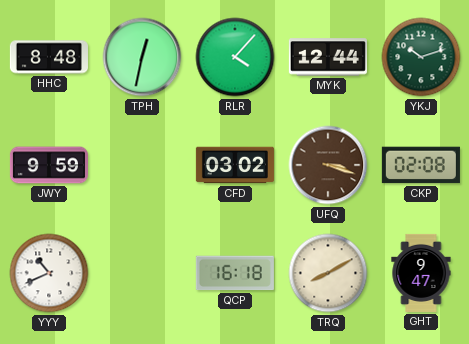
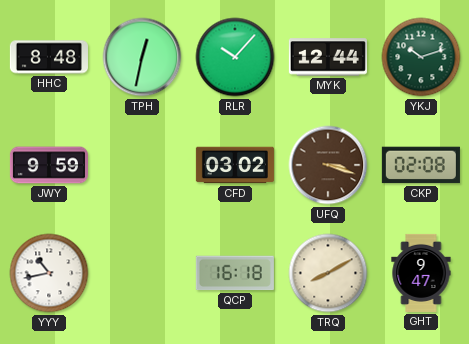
RLR: 4:07 -> 10:07
YYY: 10:41 -> 10:43
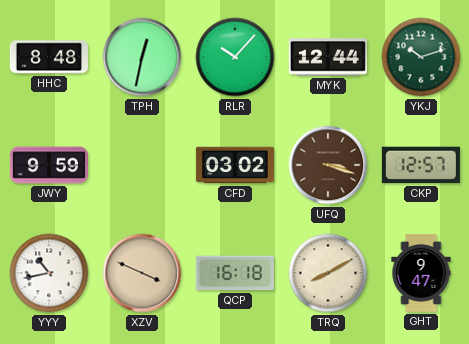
CKP: 02:08 -> 12:57
XZV: none -> 3:49
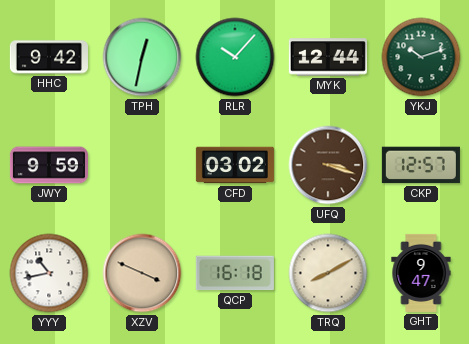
HHC: 8:48 -> 9:42
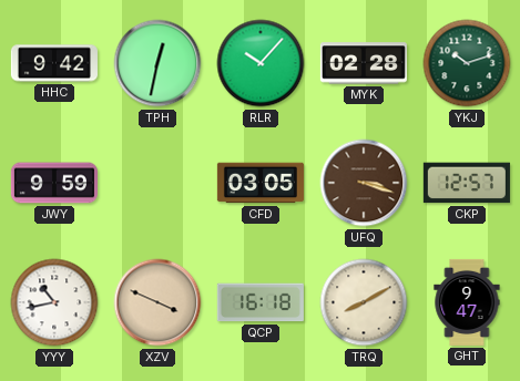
MYK: 12:44 -> 02:28
CFD: 03:02 -> 03:05
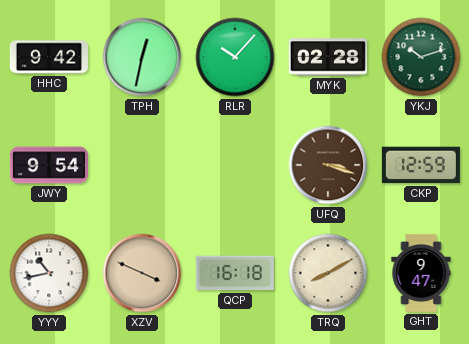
JWY: 9:59 -> 9:54
CFD: 03:05 -> none
CKP: 12:57 -> 12:59
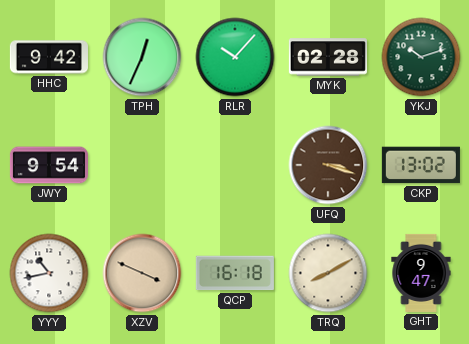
TPH: 12:32 -> 12:34
CKP: 12:59 -> 13:02
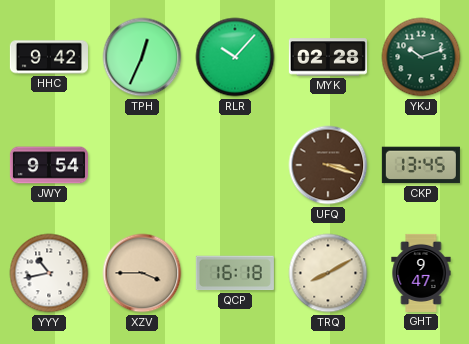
CKP: 13:02 -> 13:45
XZV: 3:49 -> 3:45
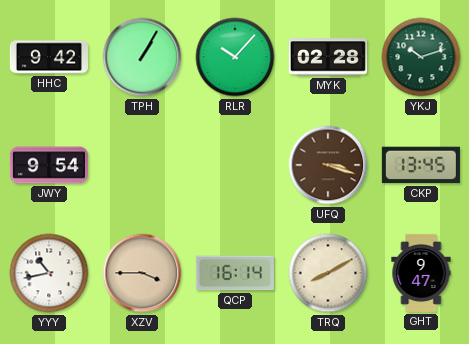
TPH: 12:34 -> 1:05
QCP: 16:18 -> 16:14
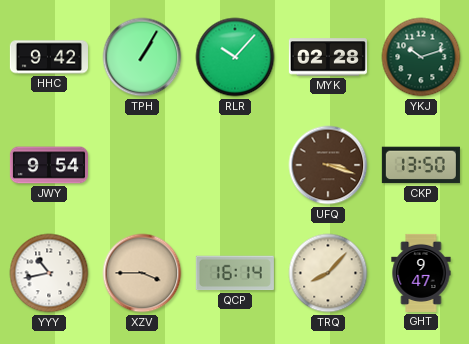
CKP: 13:45 -> 13:50
TRQ: 8:10 -> 8:07
